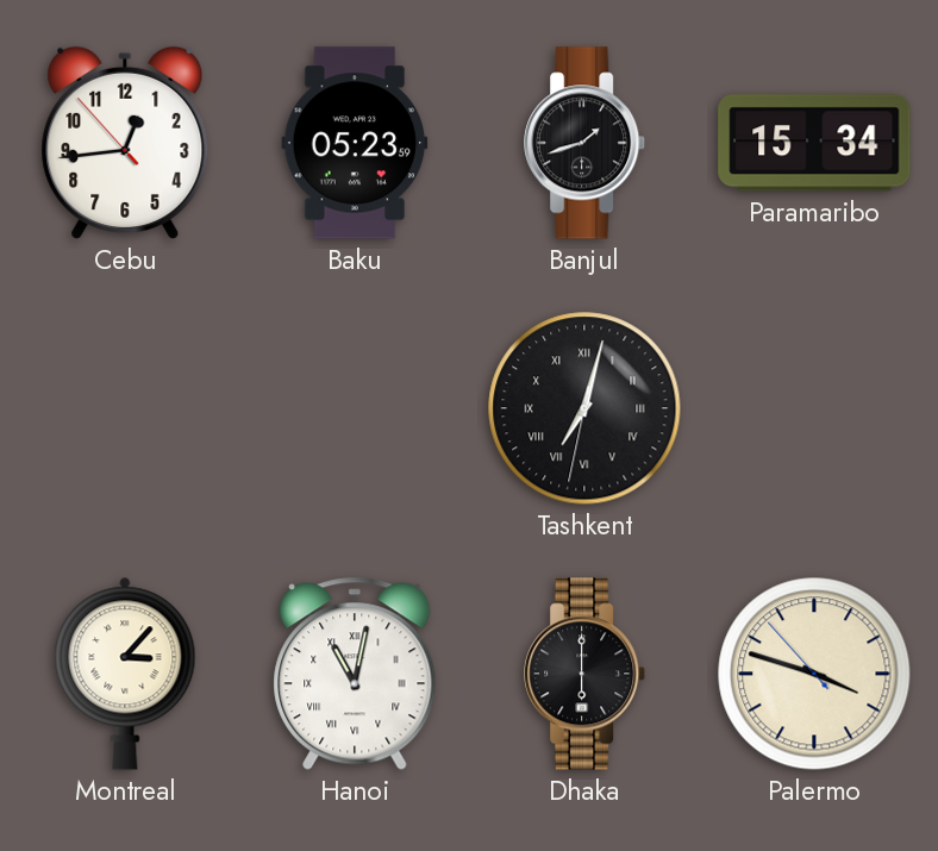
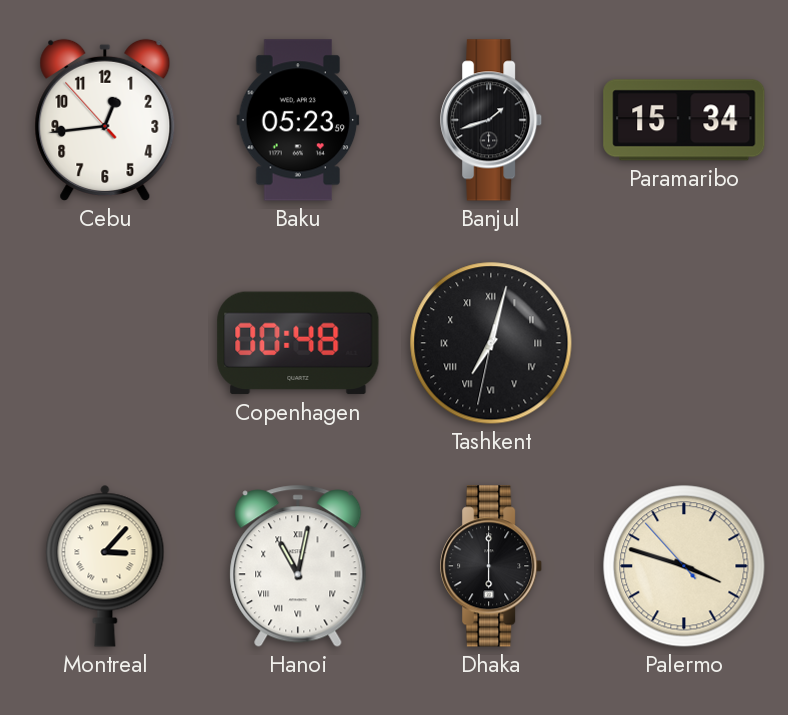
Copenhagen: none -> 00:48
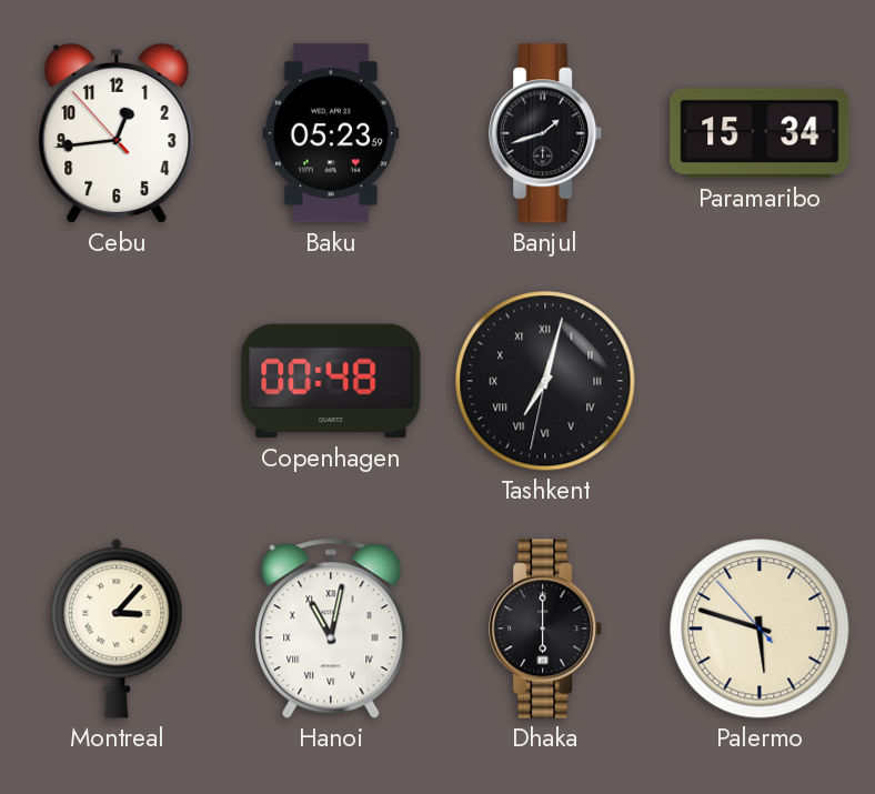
Palermo: 3:47 -> 5:47
